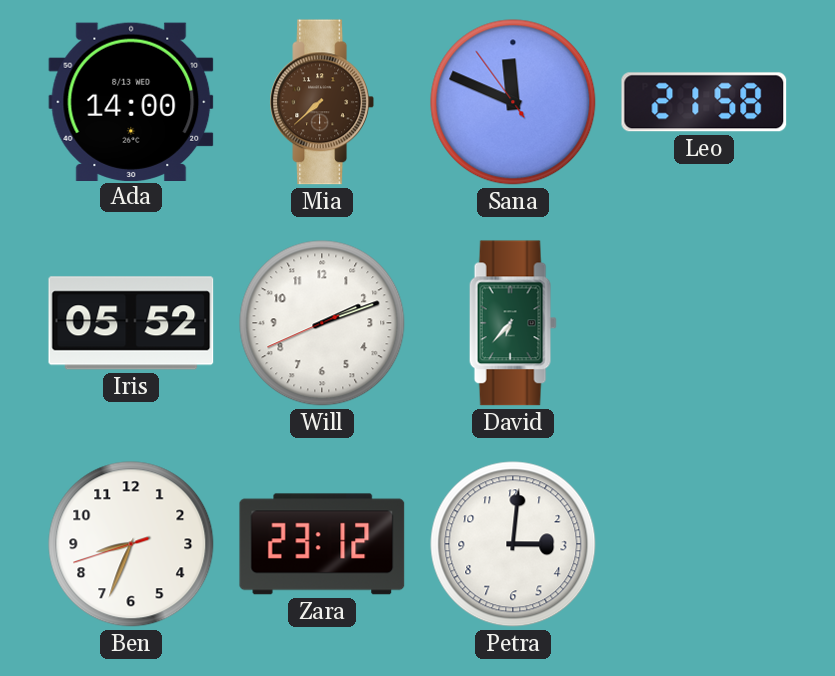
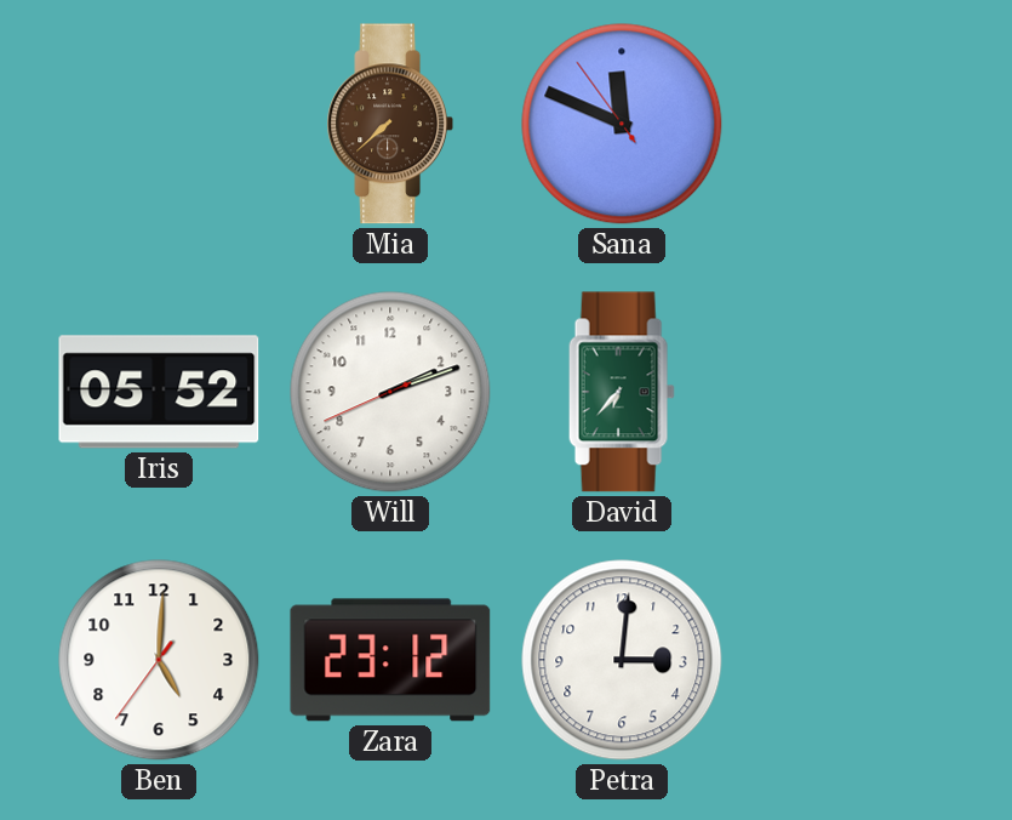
Ada: 14:00 -> none
Leo: 21:58 -> none
Ben: 8:33 -> 5:00
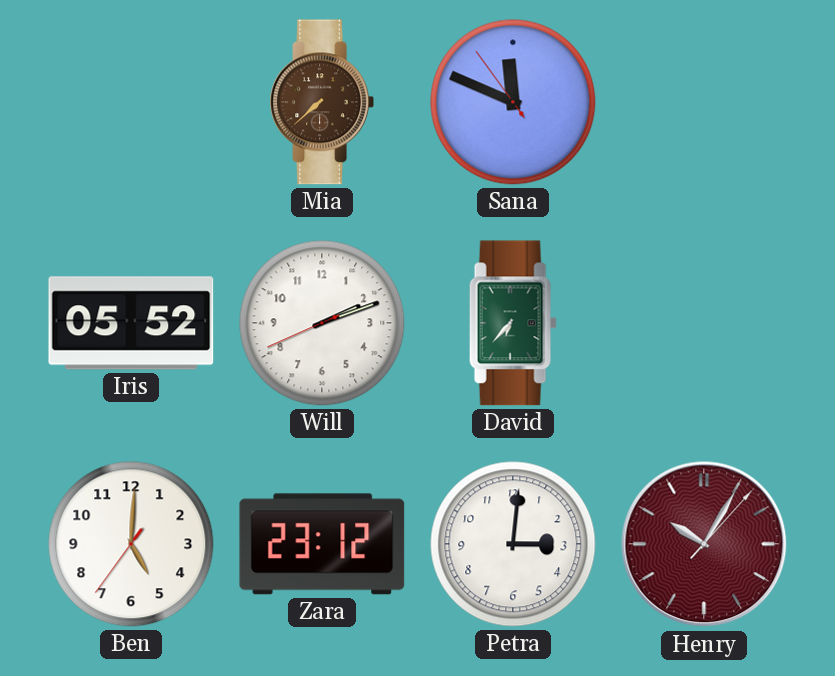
Henry: none -> 10:05
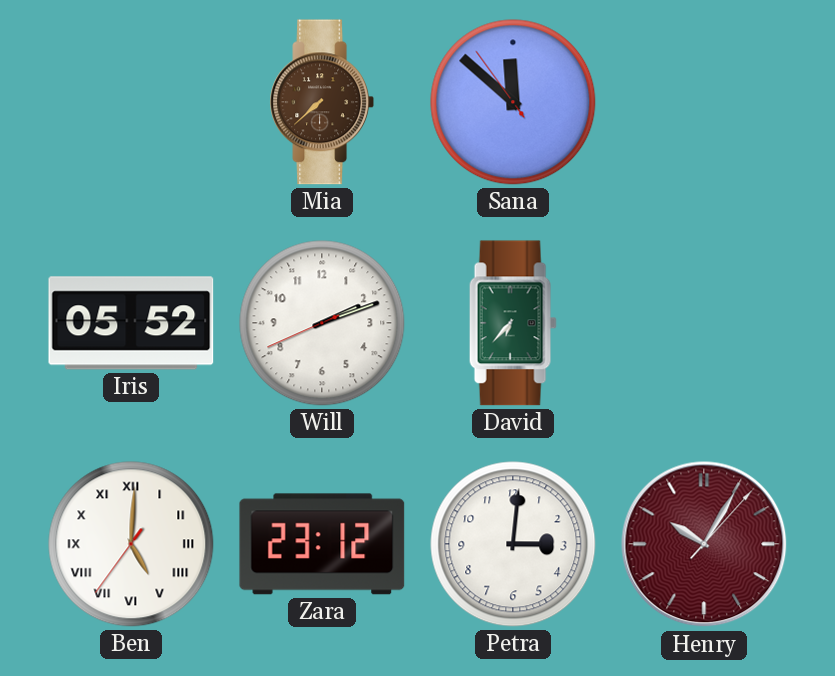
Sana: 11:48 -> 11:51
Ben numerals: Arabic -> Roman
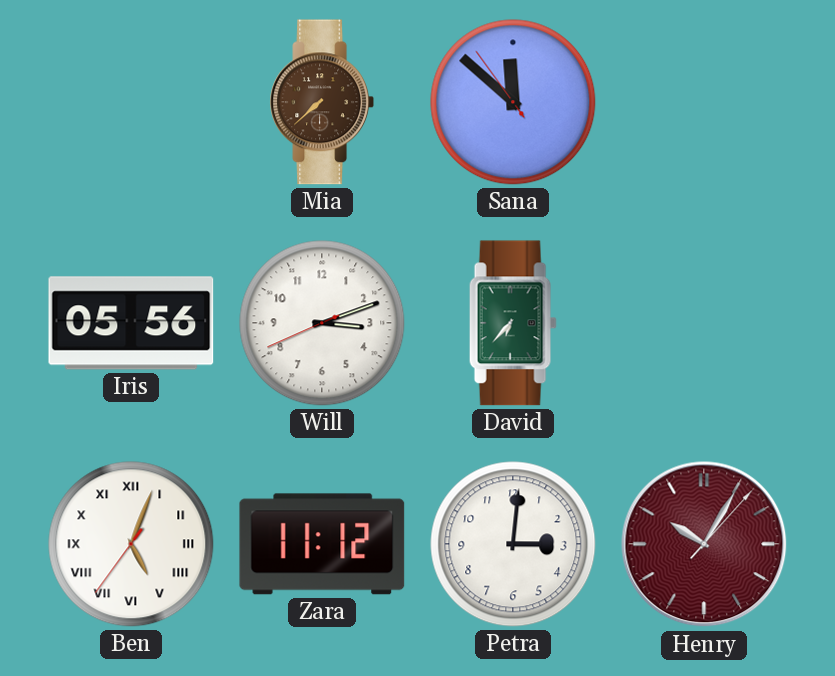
Iris: 05:52 -> 05:56
Will: 2:11 -> 3:11
Ben: 5:00 -> 5:03
Zara: 23:12 -> 11:12
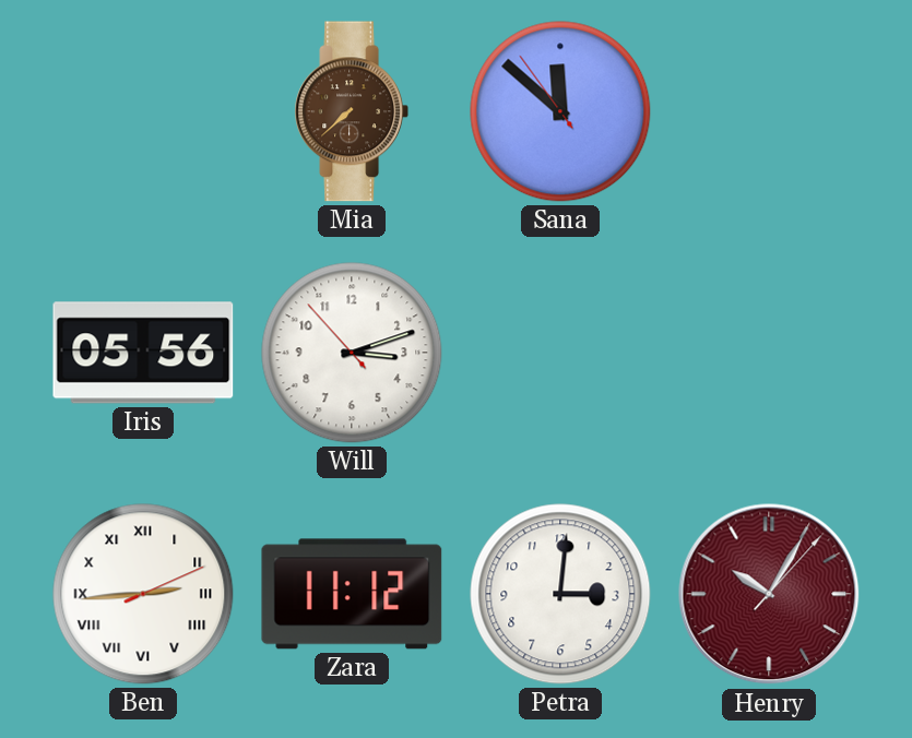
Will: 3:11:41 -> 3:11:53
David: 6:37 -> none
Ben: 5:03 -> 2:44
